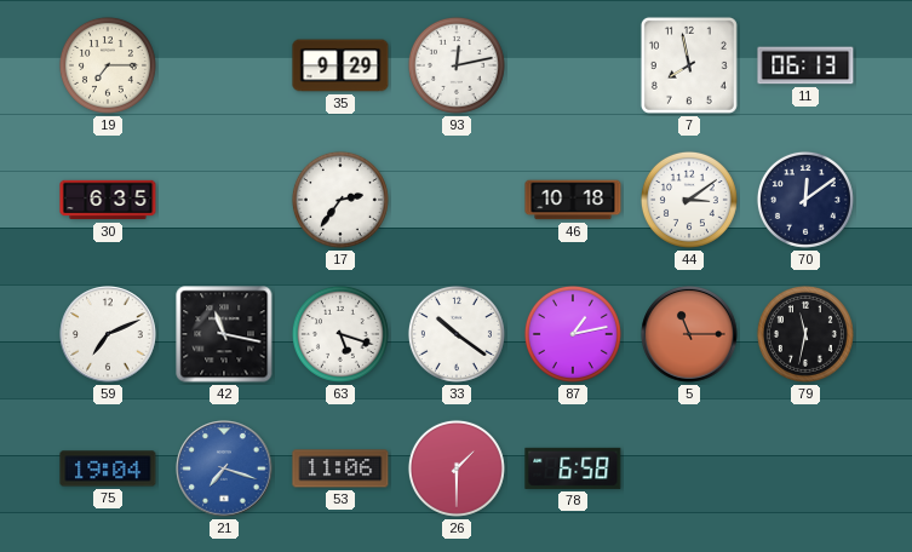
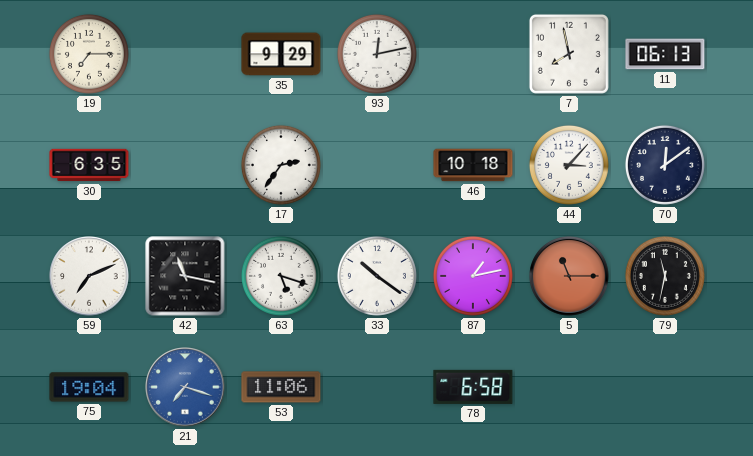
44: 3:09 -> 3:07
26: 1:30 -> none
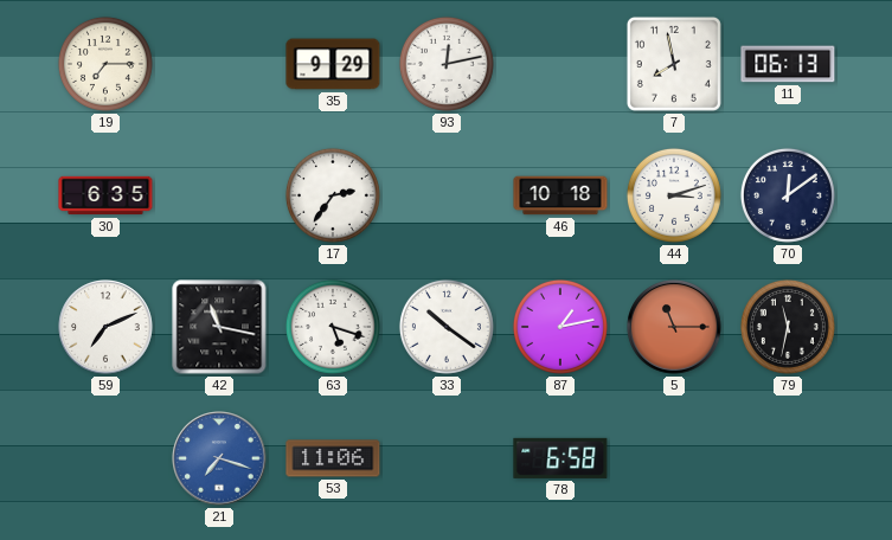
44: 3:07 -> 3:12
75: 19:04 -> none
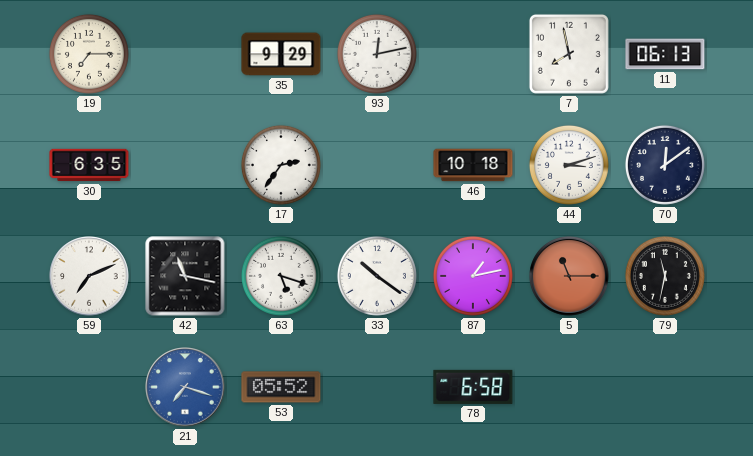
53: 11:06 -> 05:52
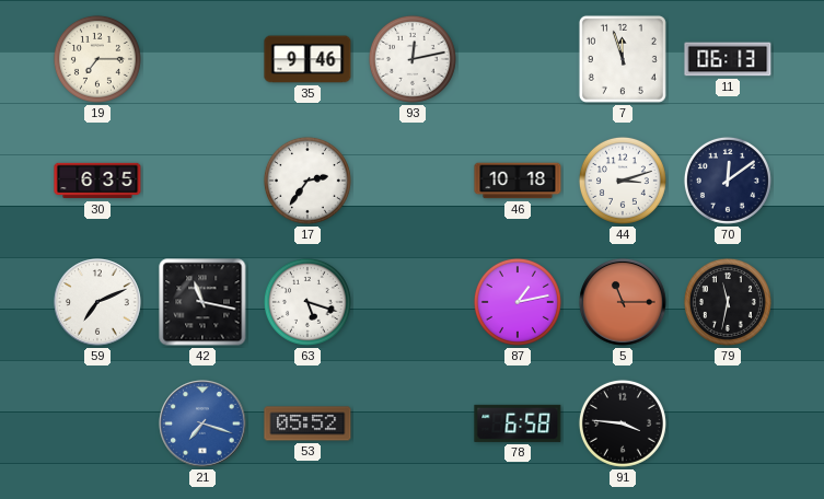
35: 9:29 -> 9:46
7: 7:58 -> 11:57
33: 10:21 -> none
91: none -> 3:46
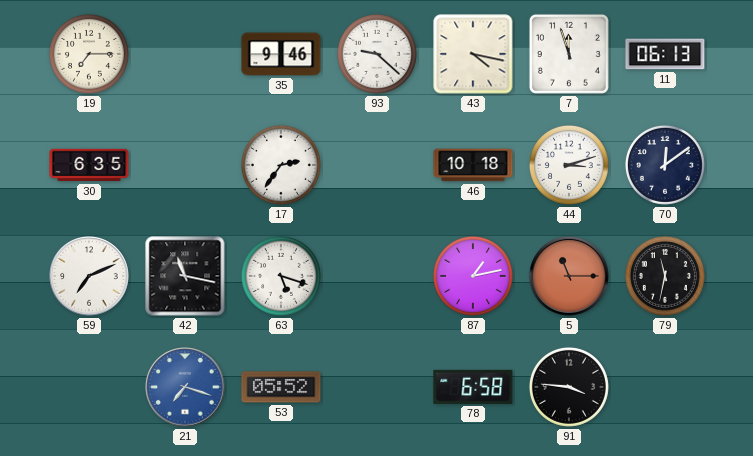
93: 12:13 -> 9:22
43: none -> 4:17
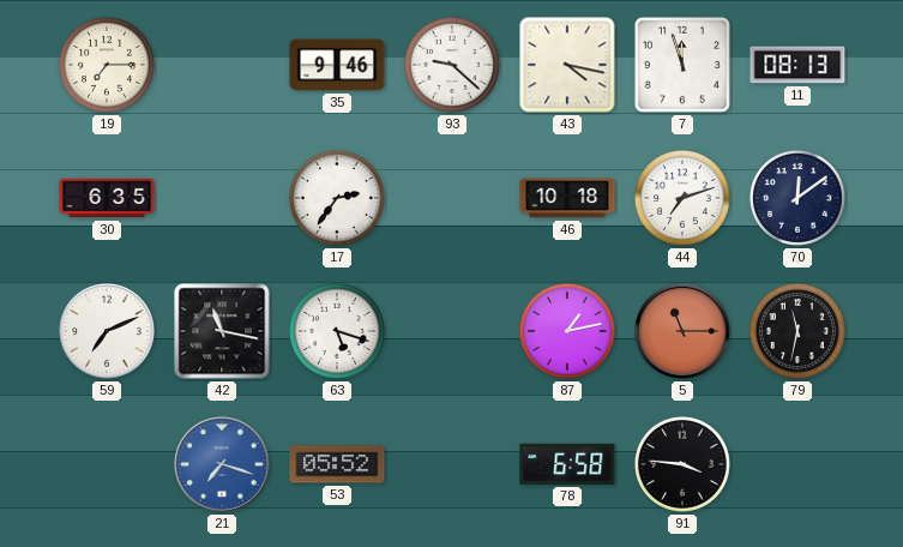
11: 06:13 -> 08:13
44: 3:12 -> 7:12
